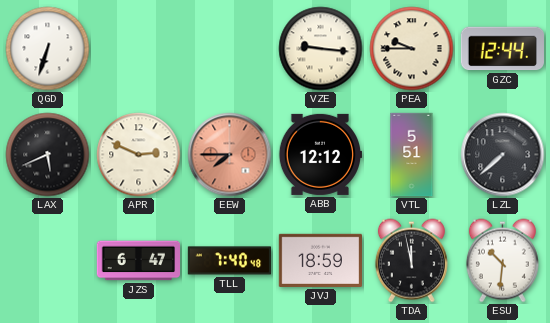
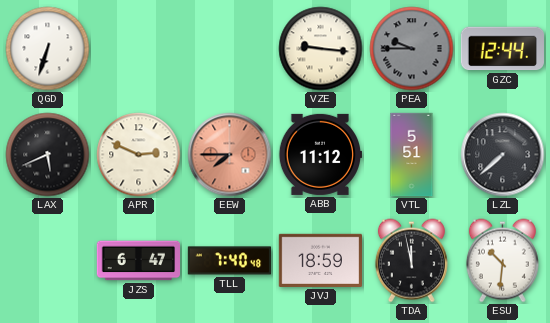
PEA dial: cream -> grey
ABB: 12:12 -> 11:12
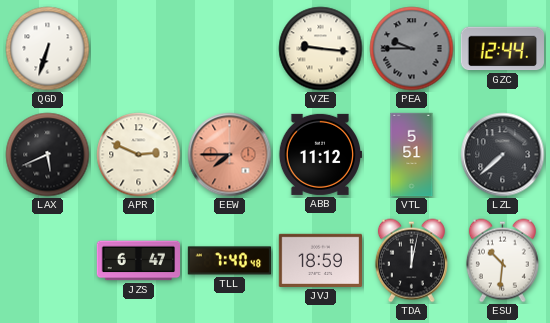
TDA: 11:58 -> 12:02
